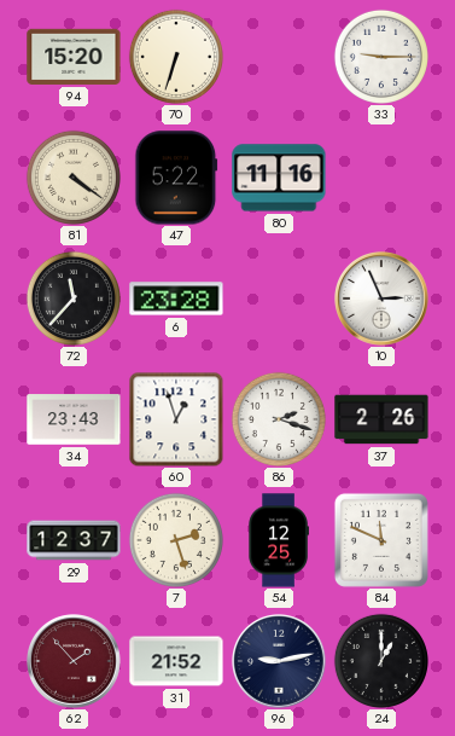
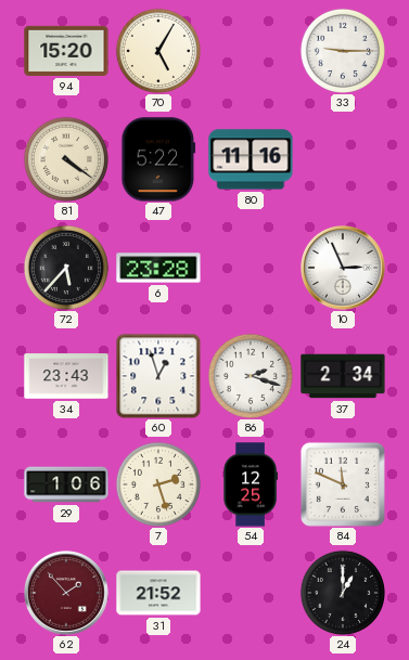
70: 6:33 -> 5:05
72: 11:37 -> 5:37
37: 2:26 -> 2:34
29: 12:37 -> 1:06
96: 9:13 -> none
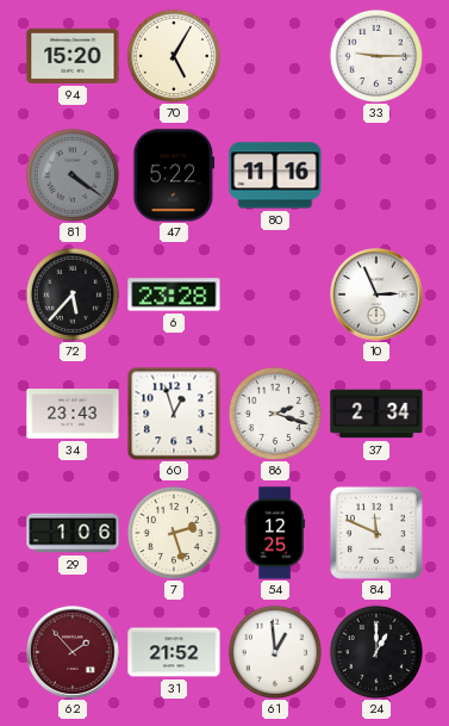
81 dial: cream -> grey
61: none -> 12:59
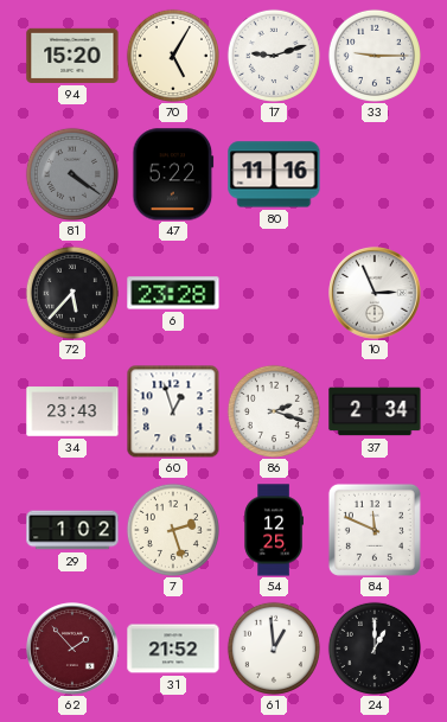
17: none -> 9:12
29: 1:06 -> 1:02
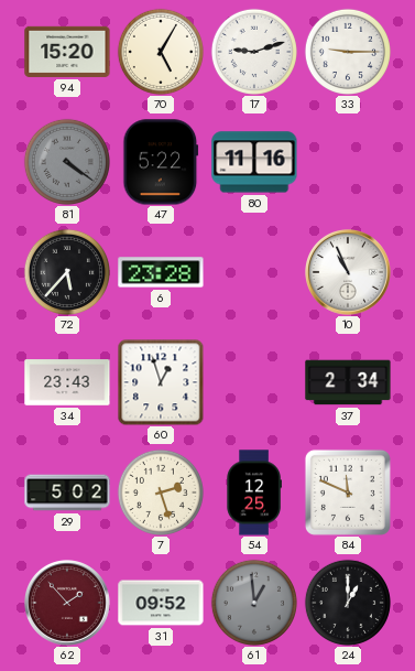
10: 2:56 -> 10:56
86: 2:18 -> none
29: 1:02 -> 5:02
31: 21:52 -> 09:52
61 dial: white -> grey
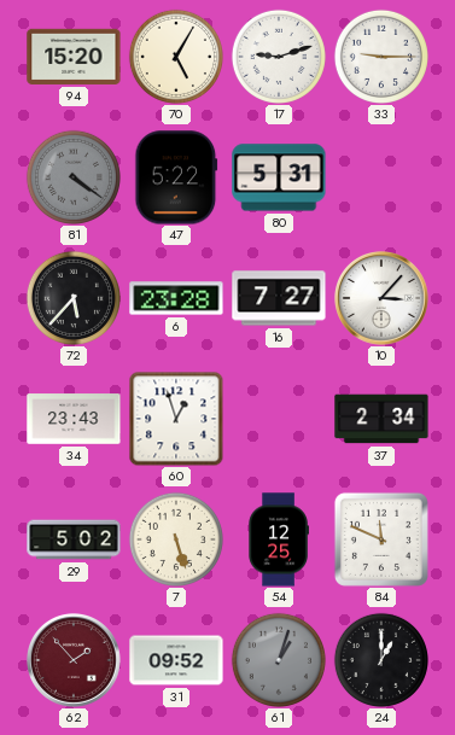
80: 11:16 -> 5:31
16: none -> 7:27
10: 10:56 -> 3:07
7: 2:27 -> 5:27
61: 12:59 -> 1:03
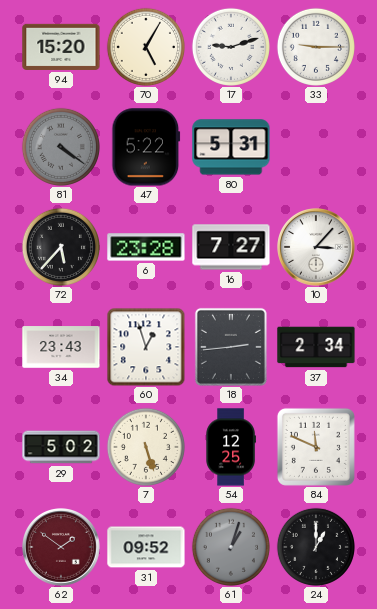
18: none -> 2:44
62: 1:53 -> 1:51
